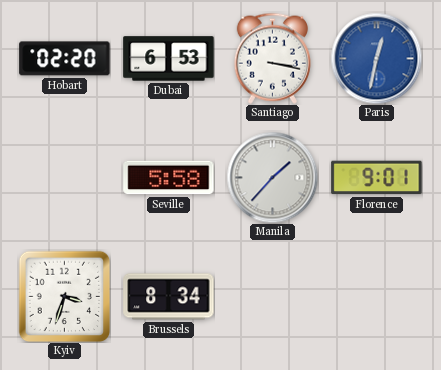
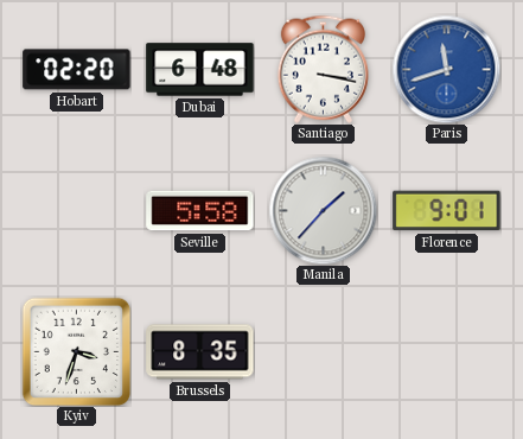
Dubai: 6:53 -> 6:48
Paris: 12:32 -> 11:42
Brussels: 8:34 -> 8:35
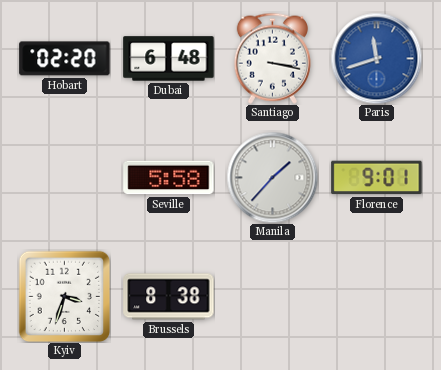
Brussels: 8:35 -> 8:38
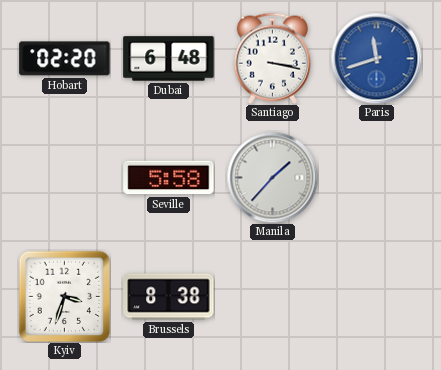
Florence: 9:01 -> none
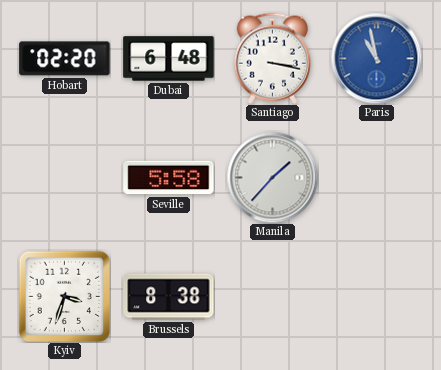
Paris: 11:42 -> 10:58
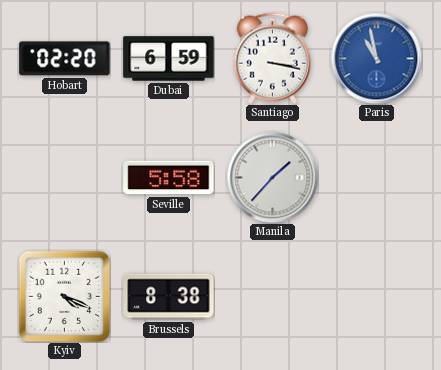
Dubai: 6:48 -> 6:59
Kyiv: 3:33 -> 4:19
